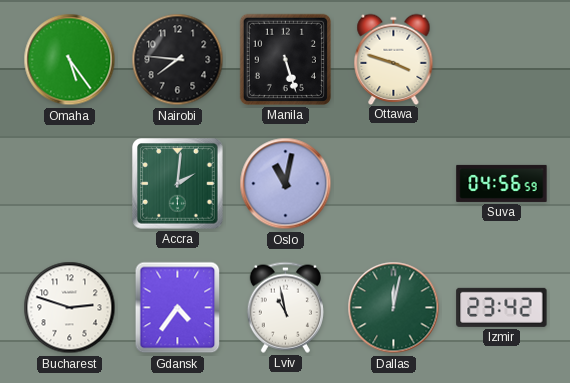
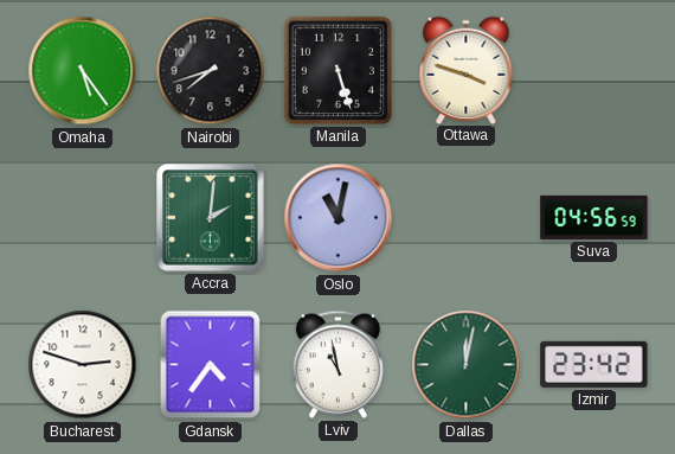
Nairobi: 7:46 -> 7:42
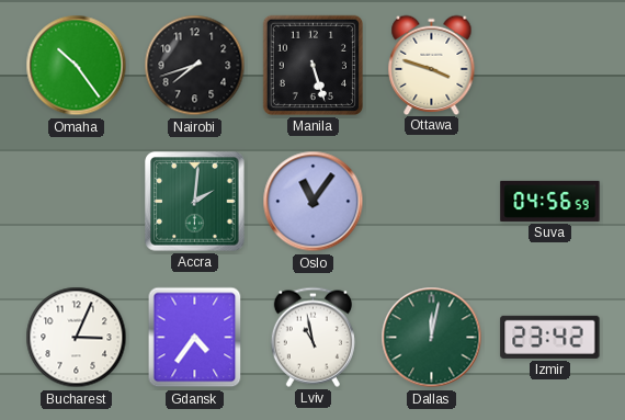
Omaha: 5:24 -> 10:24
Oslo: 11:02 -> 11:06
Bucharest: 2:48 -> 3:04
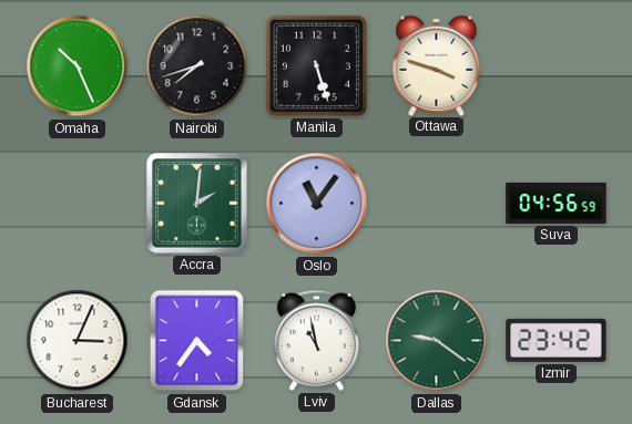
Omaha: 10:24 -> 10:26
Dallas: 12:02 -> 9:21
